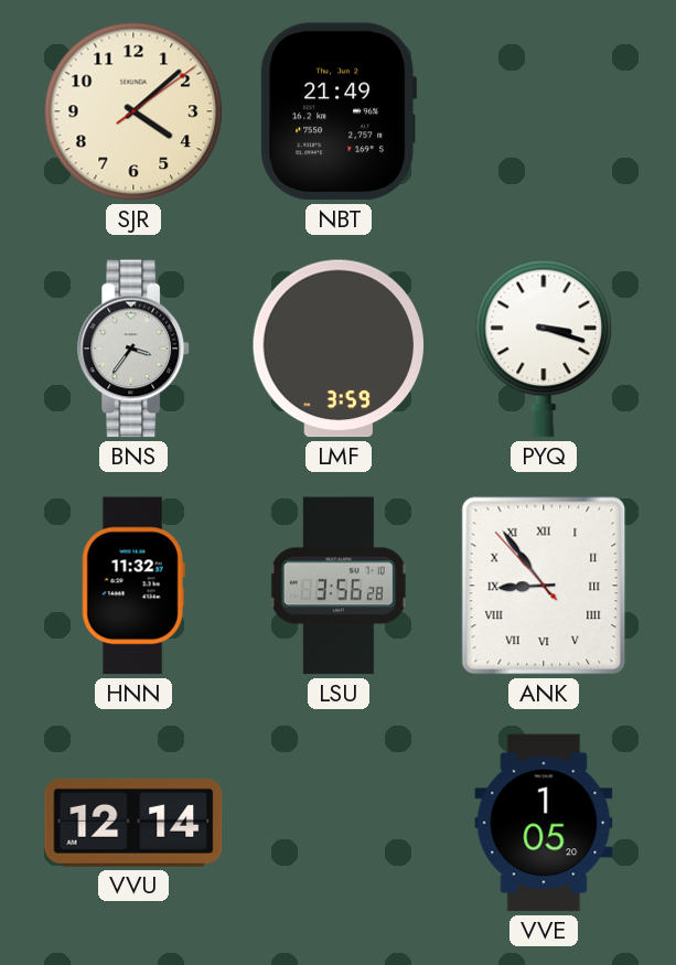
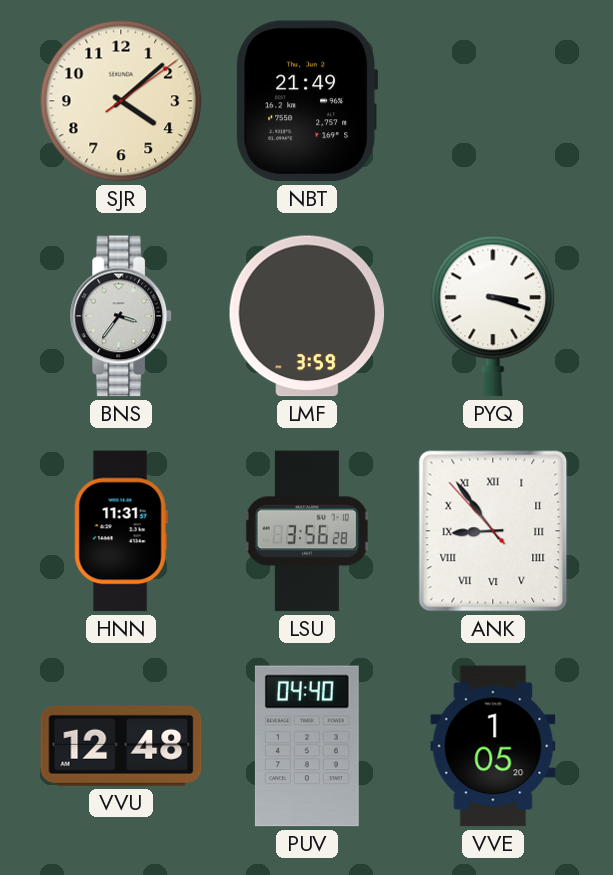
HNN: 11:32 -> 11:31
VVU: 12:14 -> 12:48
PUV: none -> 04:40
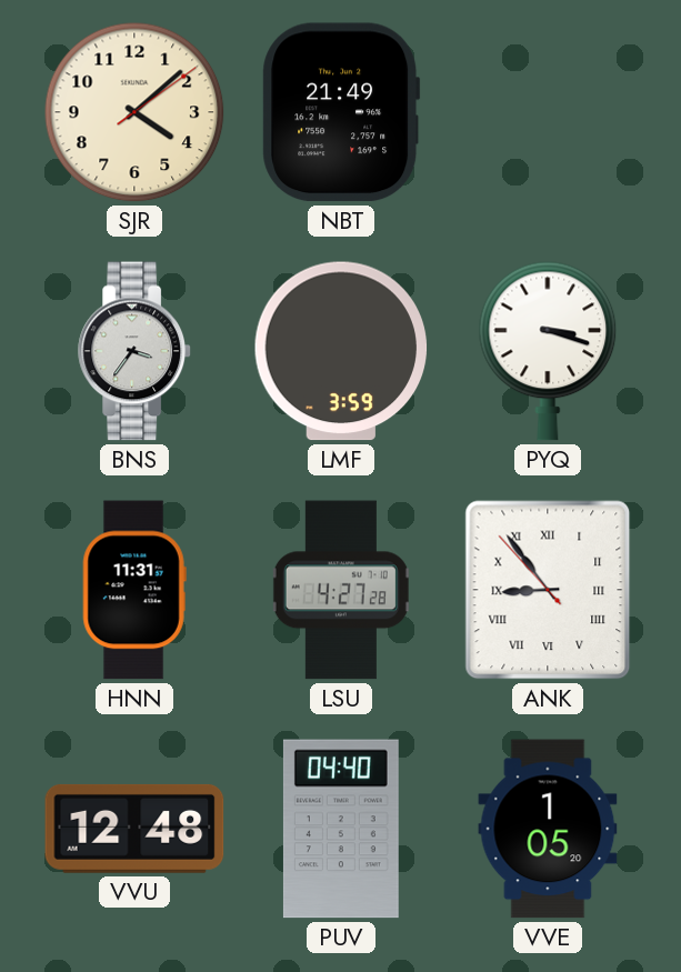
LSU: 3:56 -> 4:27
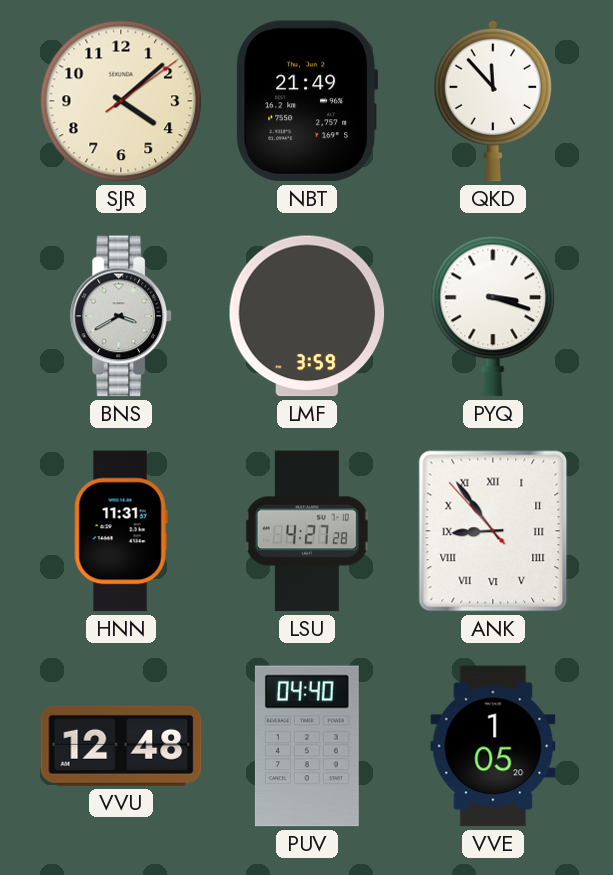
QKD: none -> 11:53
BNS: 3:36 -> 3:40
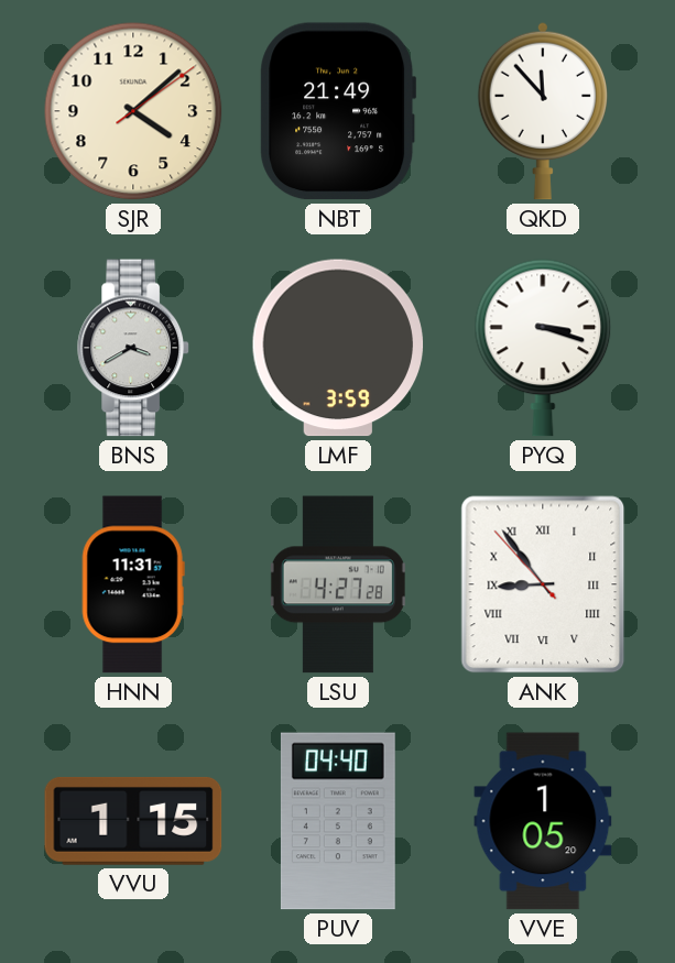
VVU: 12:48 -> 1:15
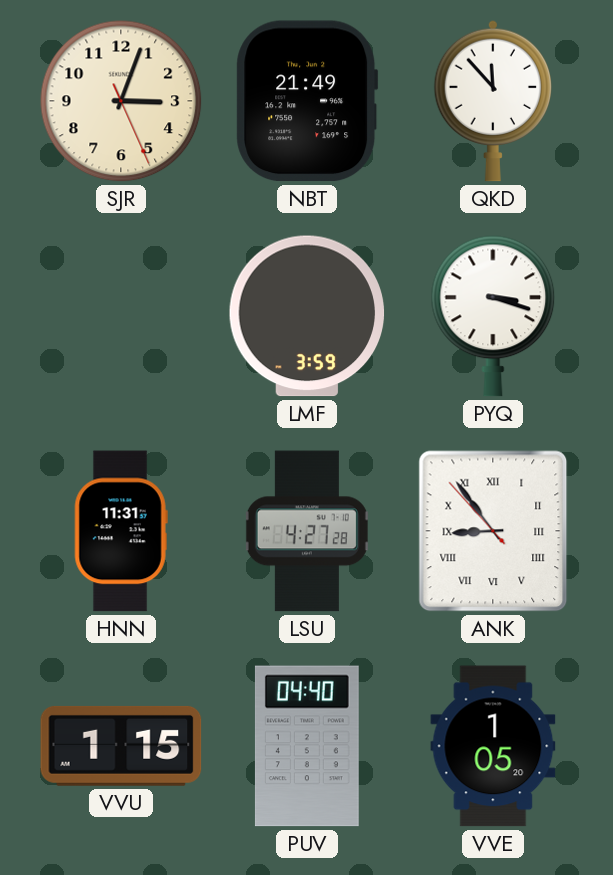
SJR: 4:08 -> 3:03
BNS: 3:40 -> none
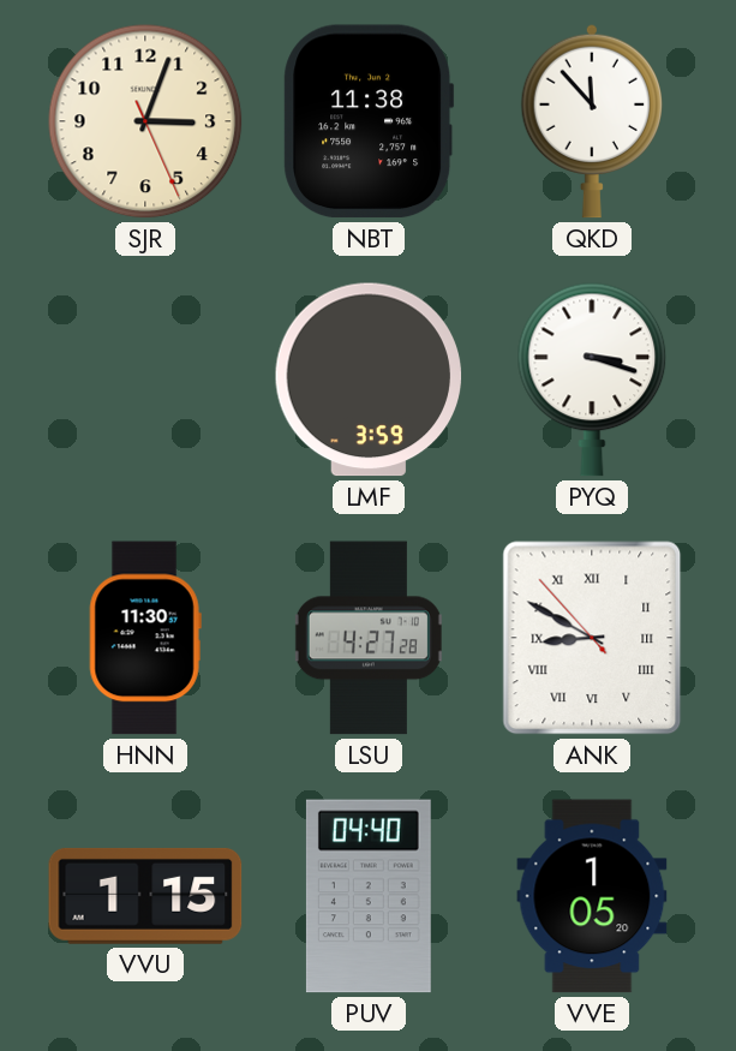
NBT: 21:49 -> 11:38
HNN: 11:31 -> 11:30
ANK: 8:53 -> 8:49
